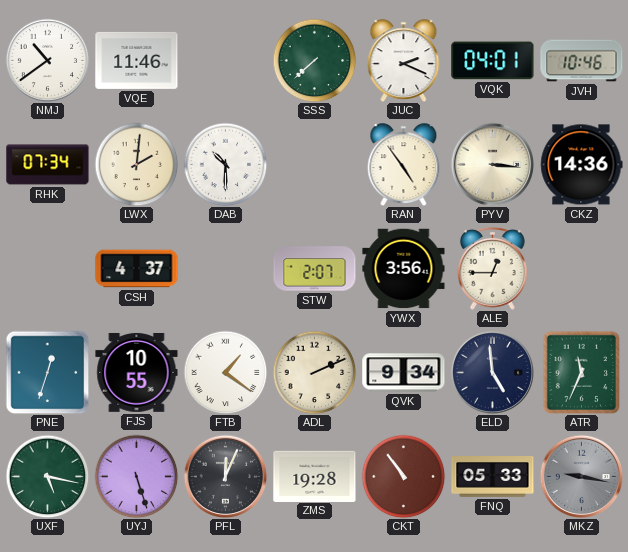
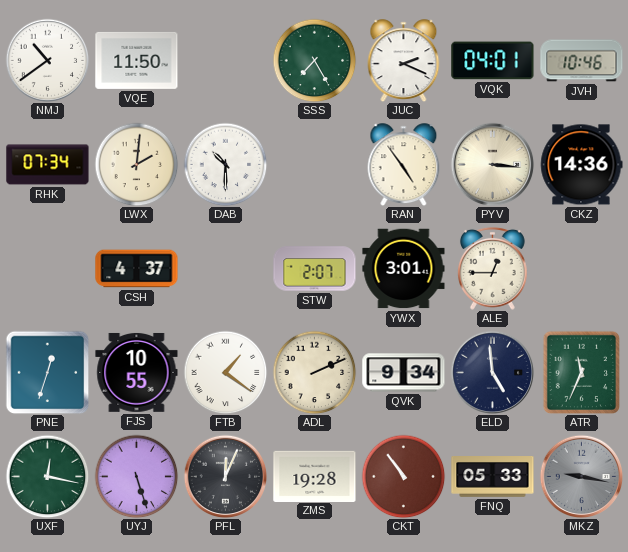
VQE: 11:46 -> 11:50
SSS: 7:38 -> 7:25
YWX: 3:56 -> 3:01
UXF: 5:17 -> 12:17
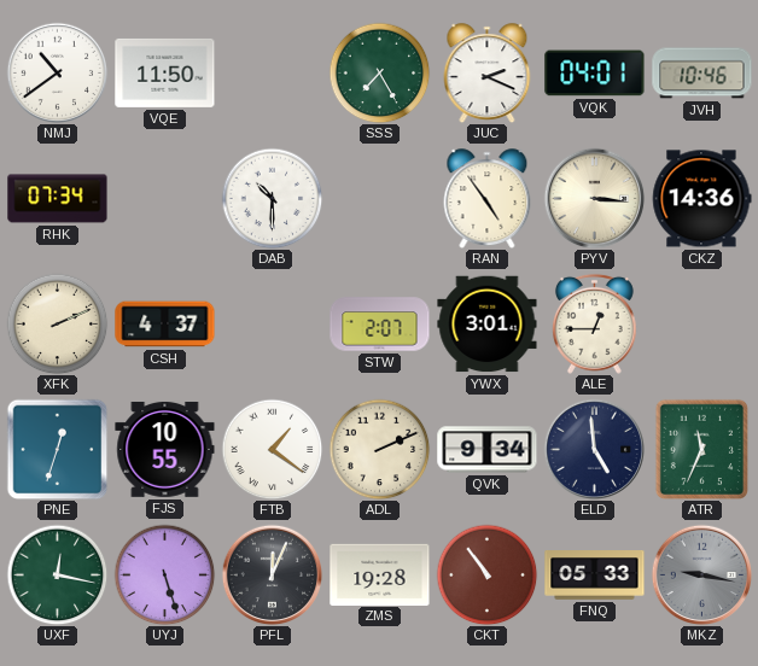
LWX: 2:01 -> none
XFK: none -> 2:11
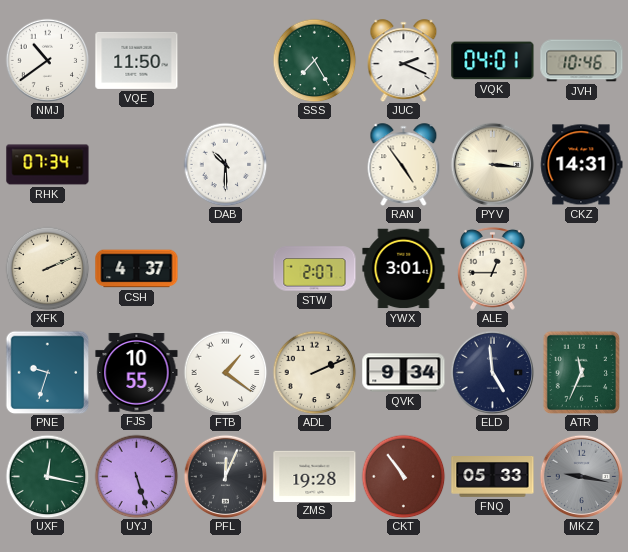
CKZ: 14:36 -> 14:31
PNE: 12:33 -> 9:33
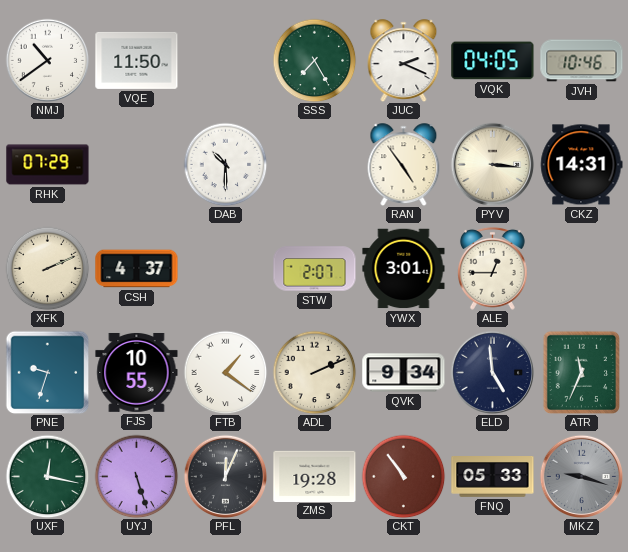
VQK: 04:01 -> 04:05
RHK: 07:34 -> 07:29
MKZ: 9:17 -> 9:18
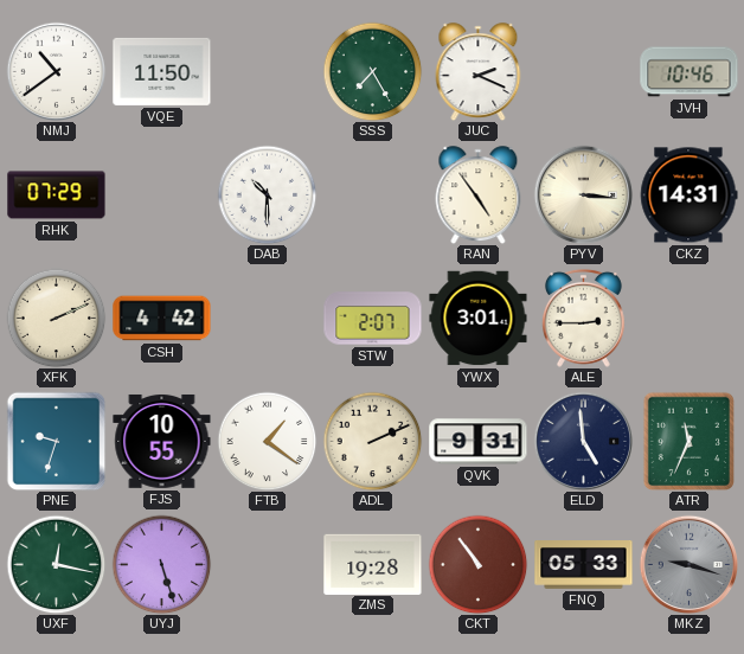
VQK: 04:05 -> none
CSH: 4:37 -> 4:42
ALE: 12:45 -> 2:45
QVK: 9:34 -> 9:31
PFL: 12:04 -> none
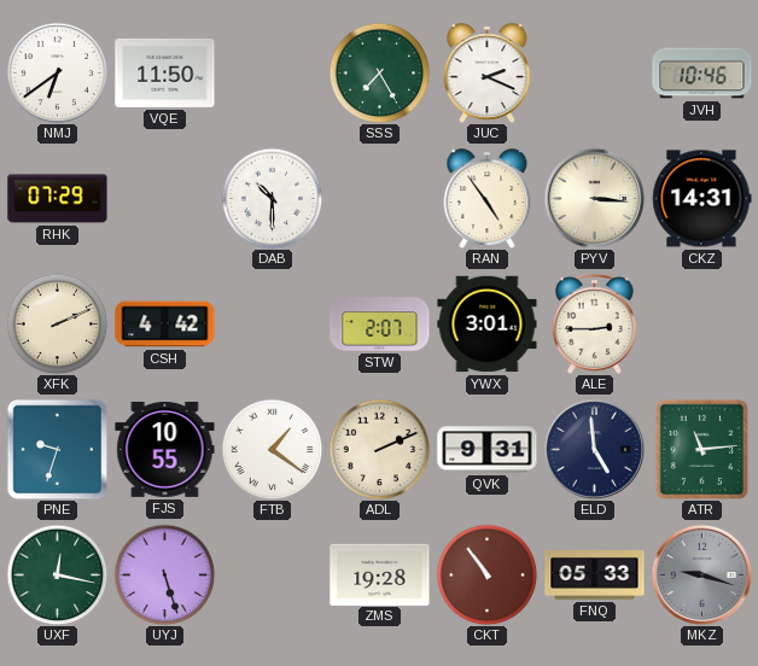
NMJ: 10:39 -> 6:39
ATR: 11:34 -> 11:14
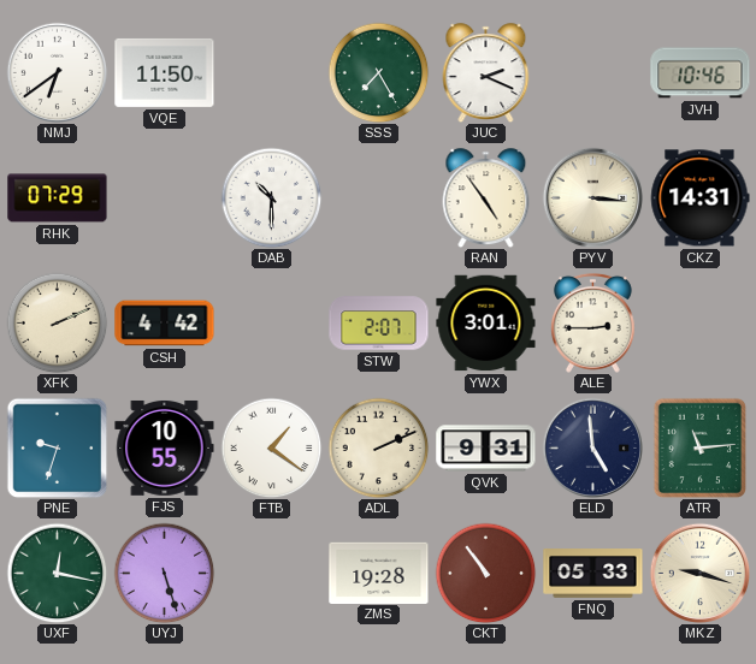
MKZ dial: grey -> cream
